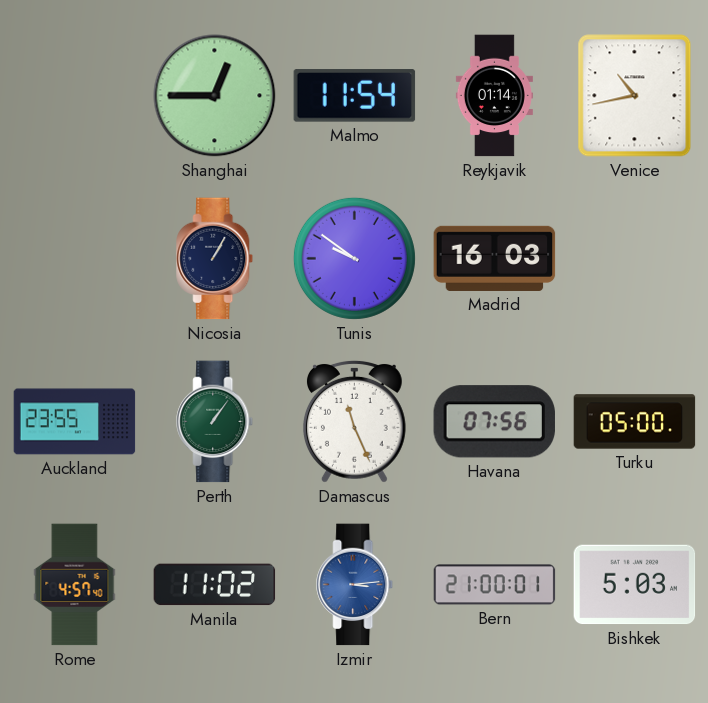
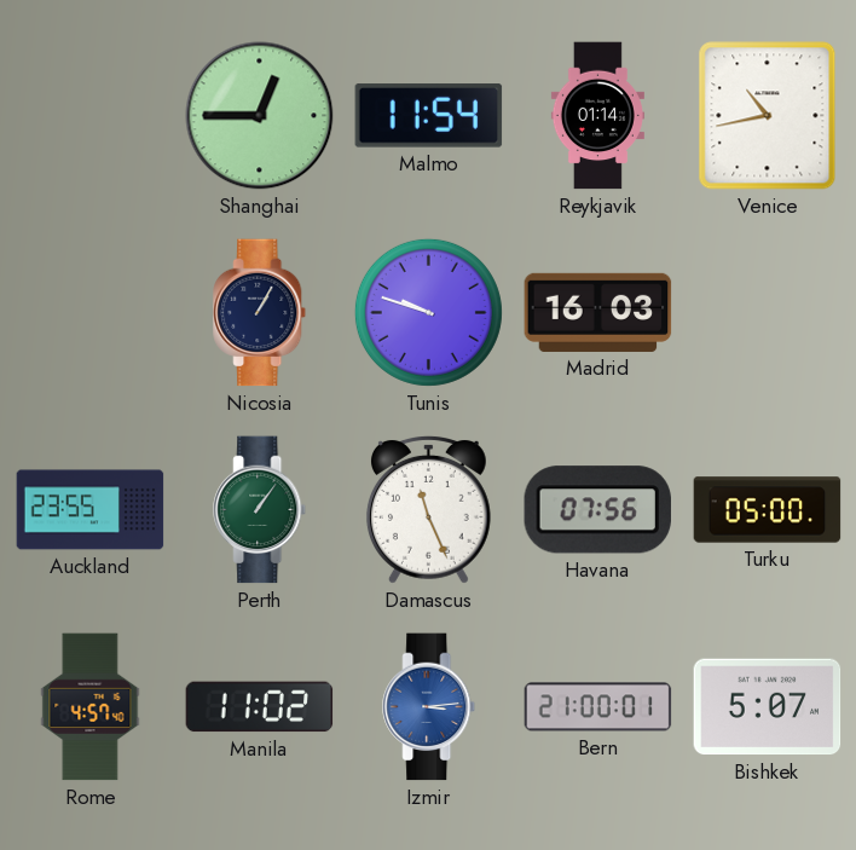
Tunis: 9:51 -> 9:48
Bishkek: 5:03 -> 5:07
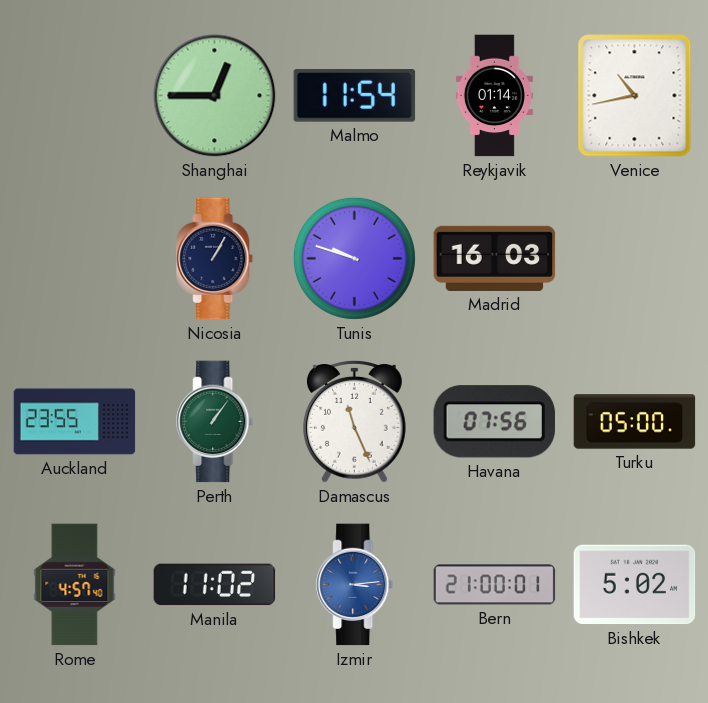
Bishkek: 5:07 -> 5:02
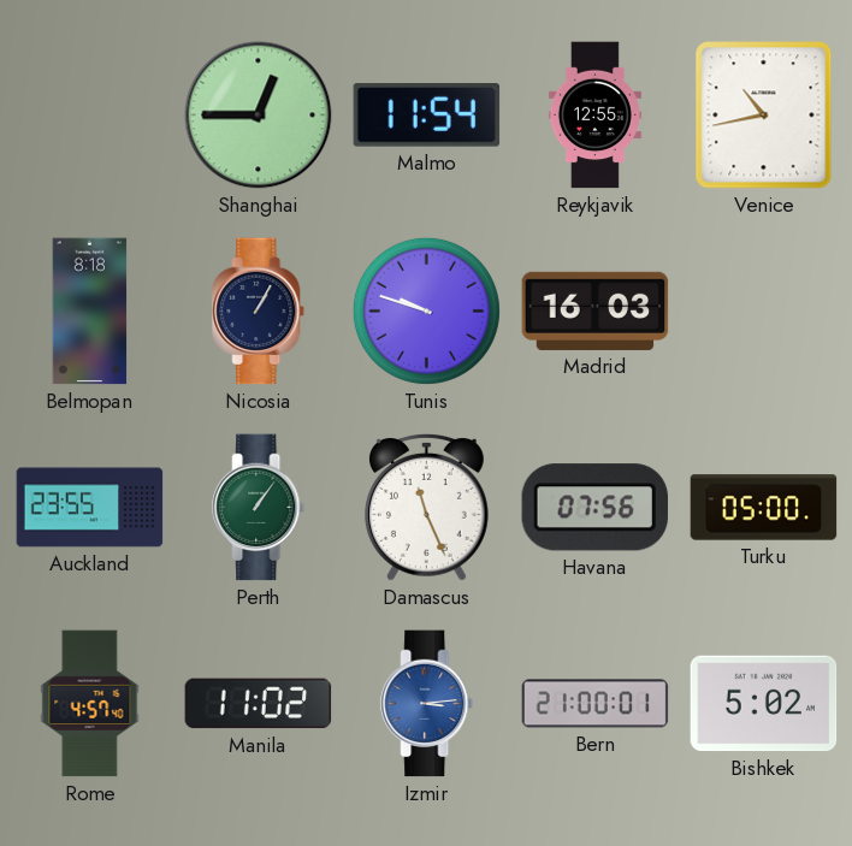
Reykjavik: 01:14 -> 12:55
Belmopan: none -> 8:18
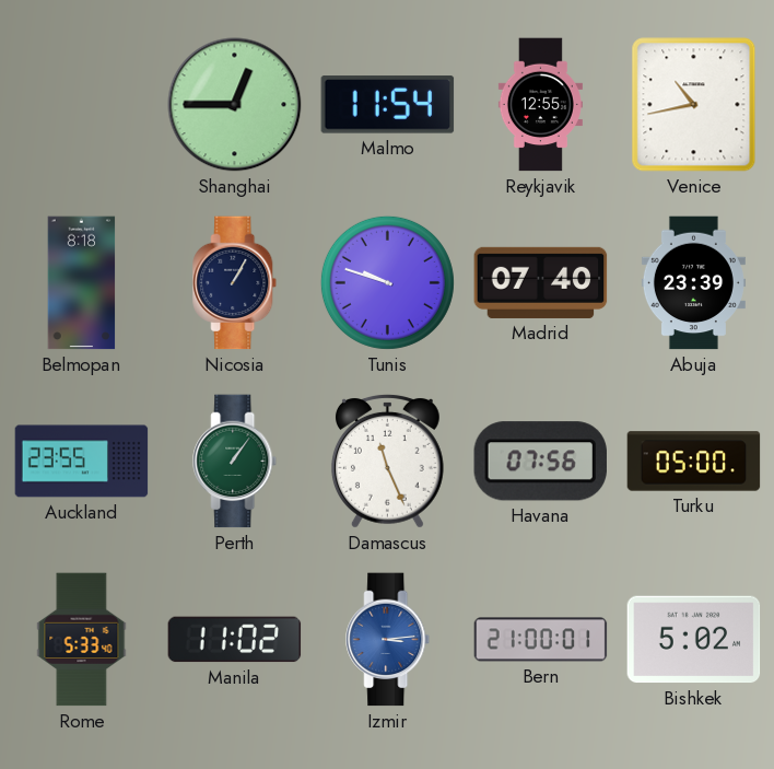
Madrid: 16:03 -> 07:40
Abuja: none -> 23:39
Rome: 4:57 -> 5:33
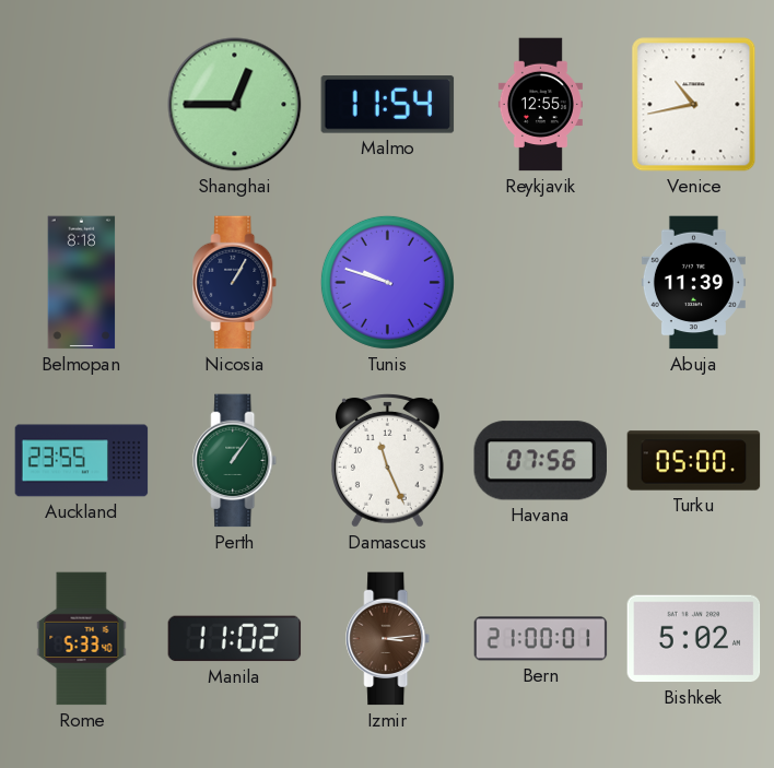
Madrid: 07:40 -> none
Abuja: 23:39 -> 11:39
Izmir dial: blue -> brown
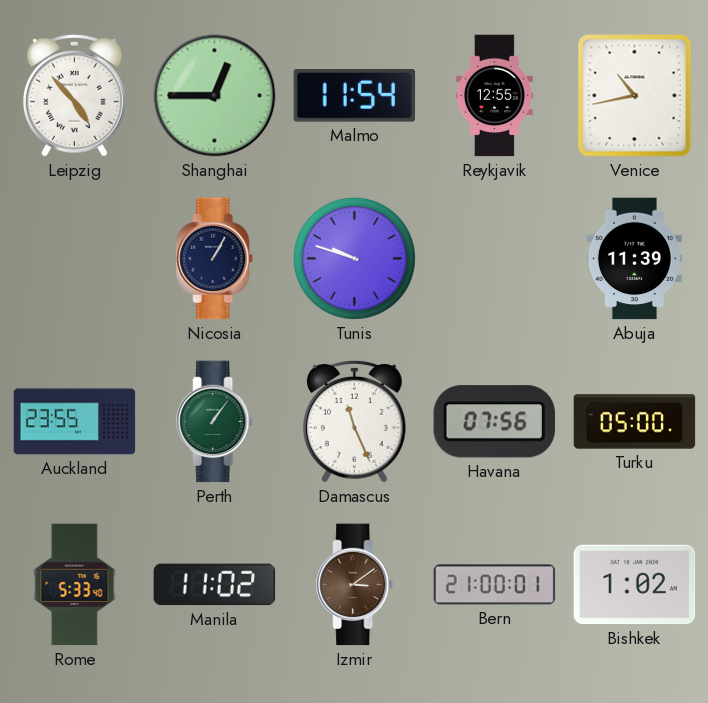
Leipzig: none -> 4:53
Belmopan: 8:18 -> none
Izmir: 3:14 -> 3:09
Bishkek: 5:02 -> 1:02
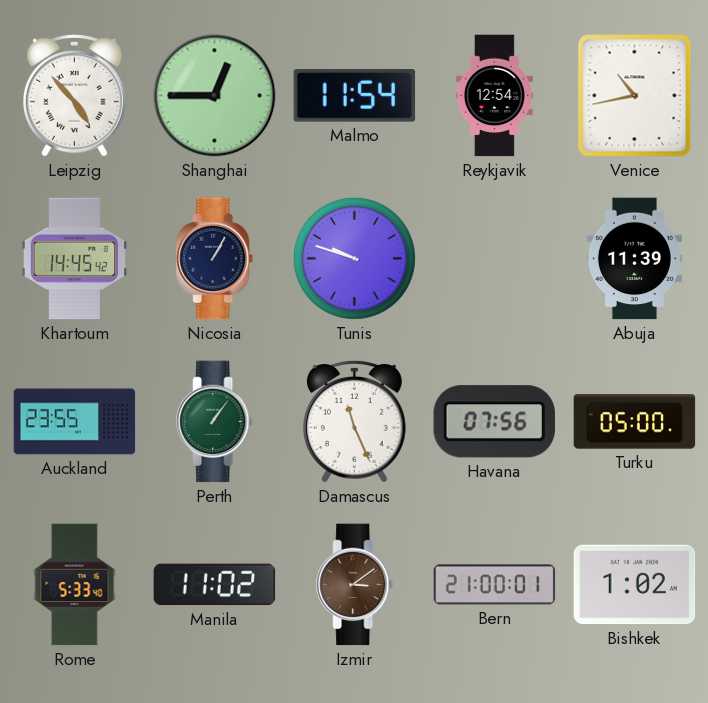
Reykjavik: 12:55 -> 12:54
Khartoum: none -> 14:45
